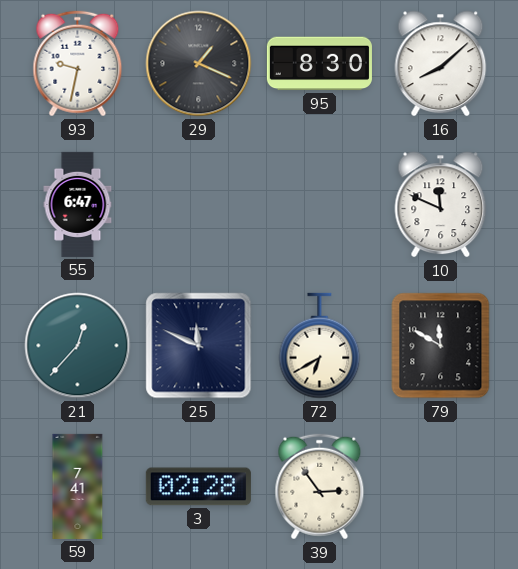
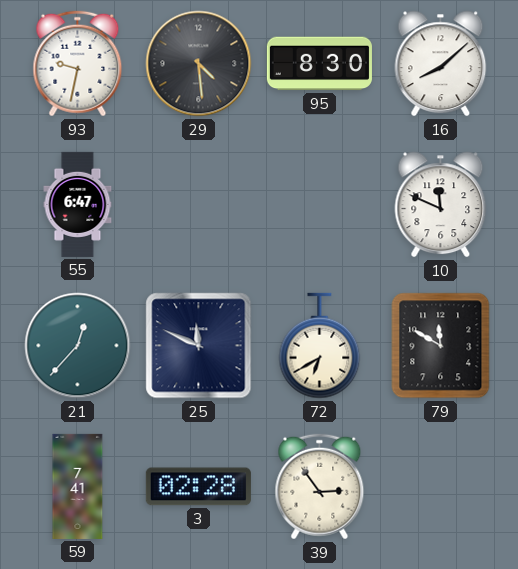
29: 1:19 -> 4:29
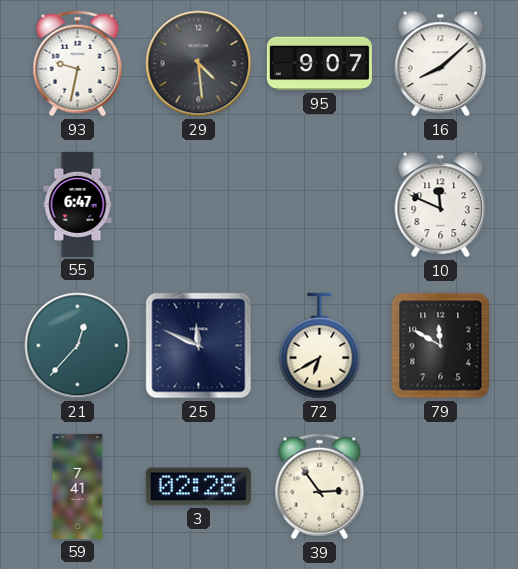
95: 8:30 -> 9:07
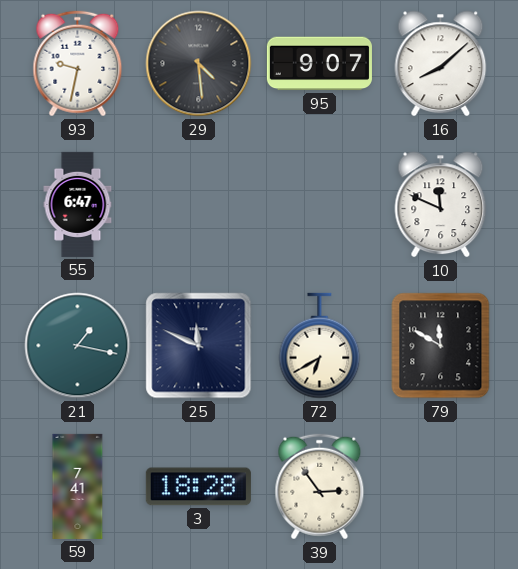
21: 12:37 -> 1:17
3: 02:28 -> 18:28
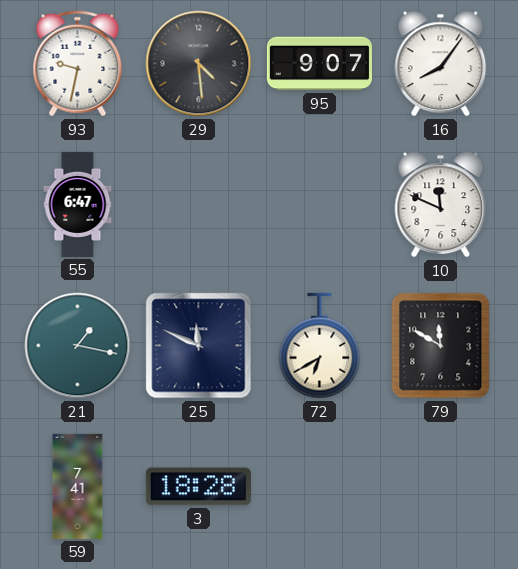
16: 8:08 -> 8:06
39: 2:54 -> none
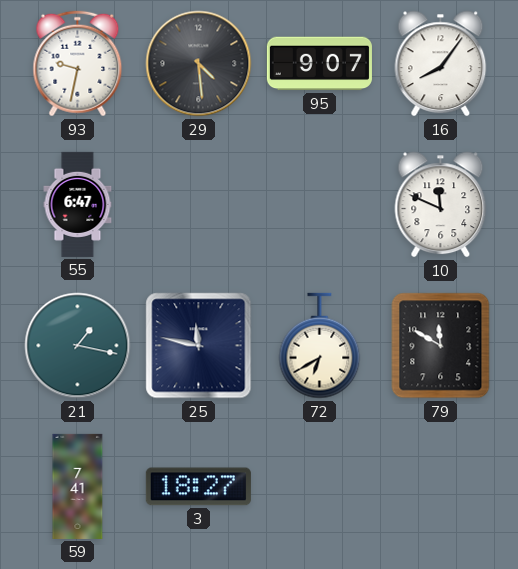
25: 11:49 -> 11:47
3: 18:28 -> 18:27
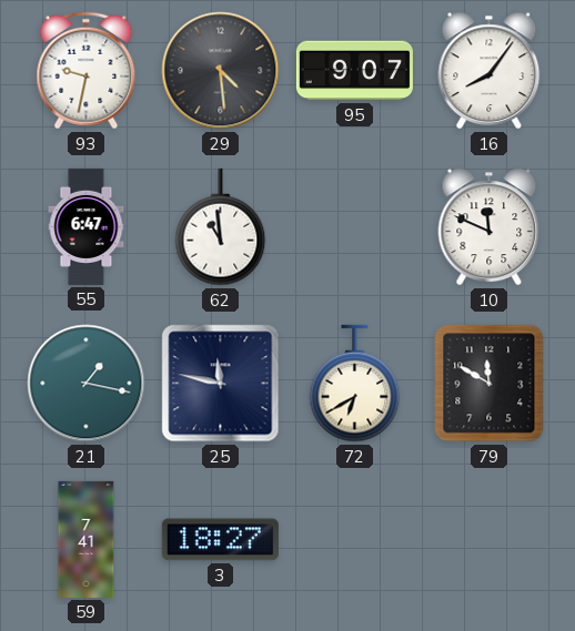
62: none -> 10:59
